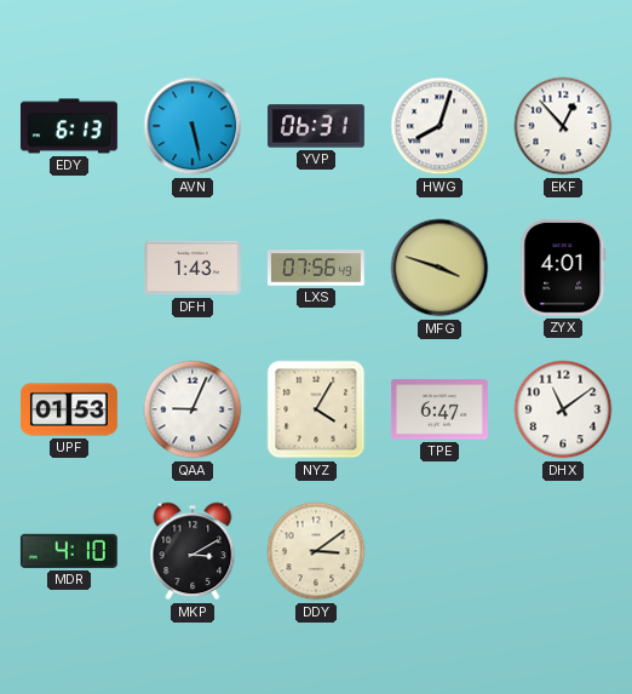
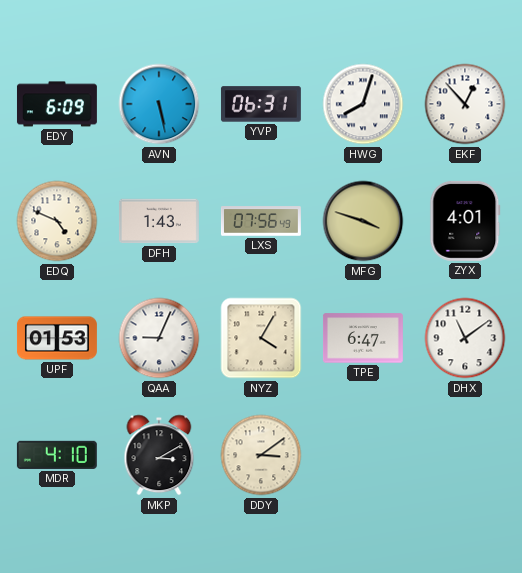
EDY: 6:13 -> 6:09
EDQ: none -> 4:49
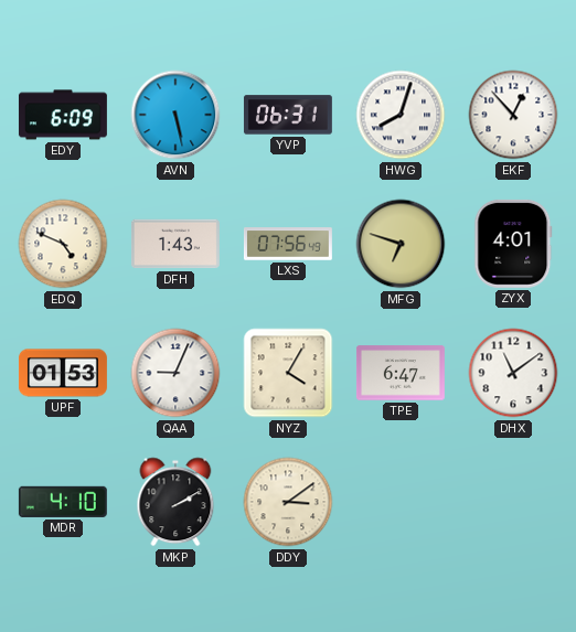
MFG: 3:48 -> 6:48
MKP: 3:10 -> 2:10
